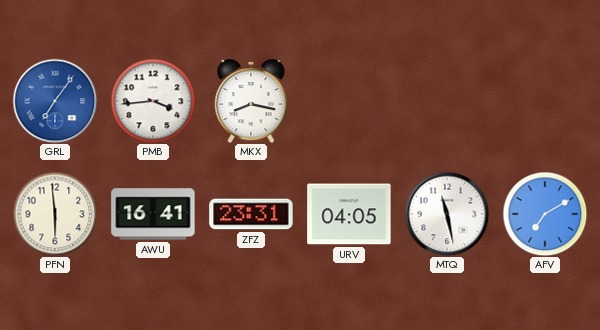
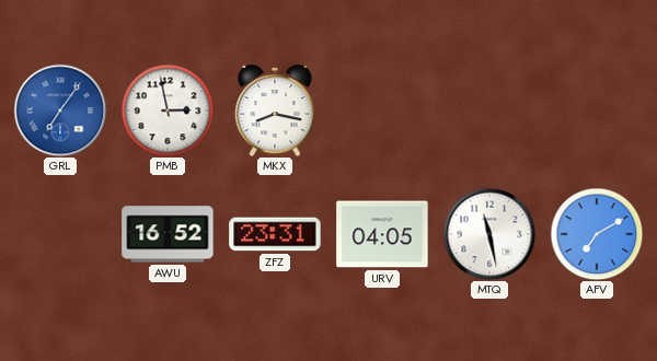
PMB: 3:44 -> 2:58
PFN: 5:59 -> none
AWU: 16:41 -> 16:52
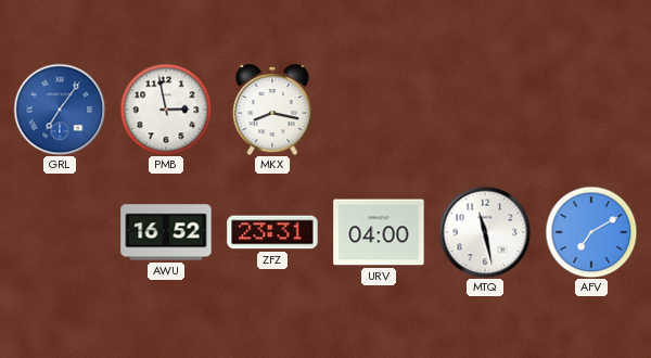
URV: 04:05 -> 04:00
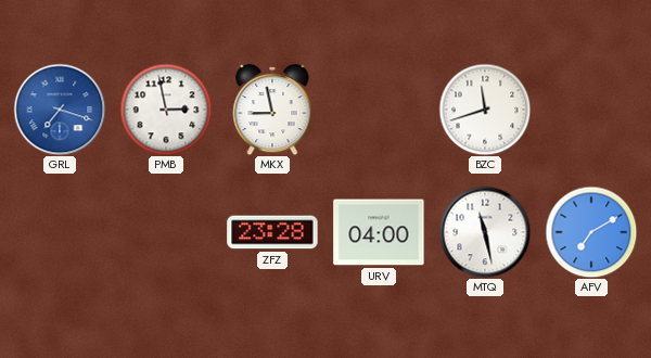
GRL: 7:06 -> 7:18
MKX: 8:17 -> 8:58
BZC: none -> 11:42
AWU: 16:52 -> none
ZFZ: 23:31 -> 23:28
